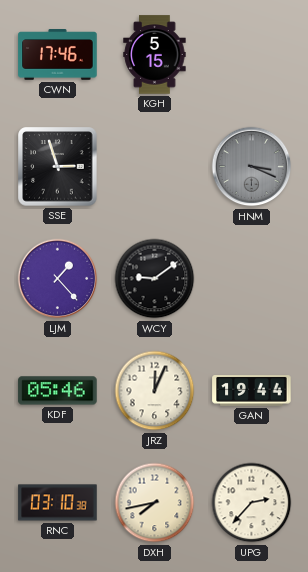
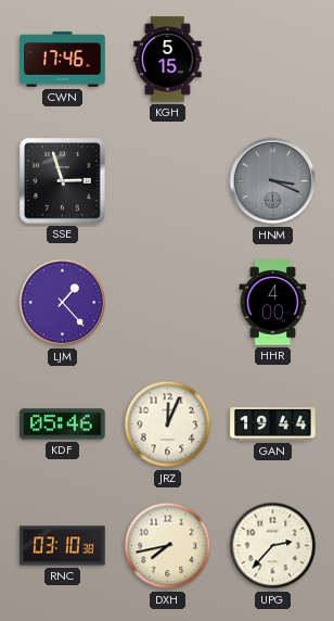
WCY: 9:09 -> none
HHR: none -> 4:00
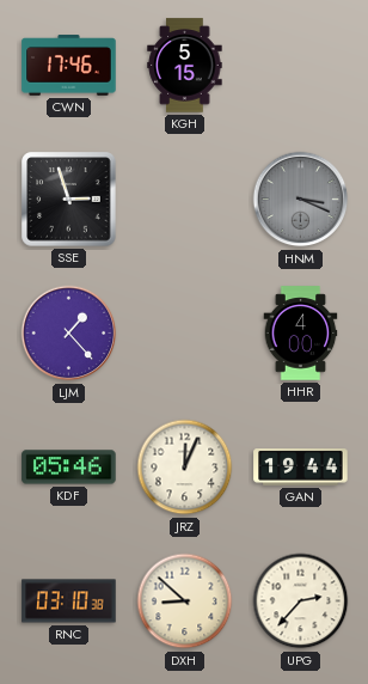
DXH: 7:43 -> 8:52
